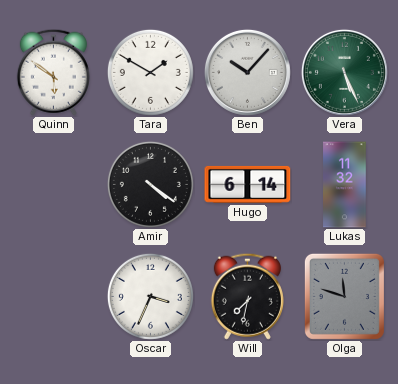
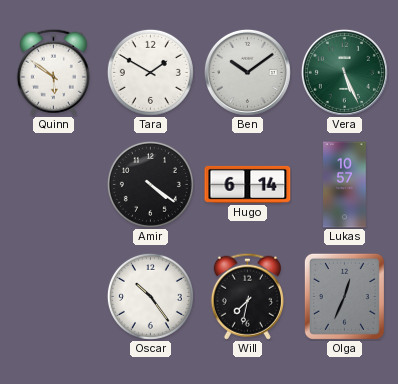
Ben: 10:07 -> 10:09
Lukas: 11:32 -> 10:57
Oscar: 3:34 -> 10:24
Olga: 11:48 -> 12:34
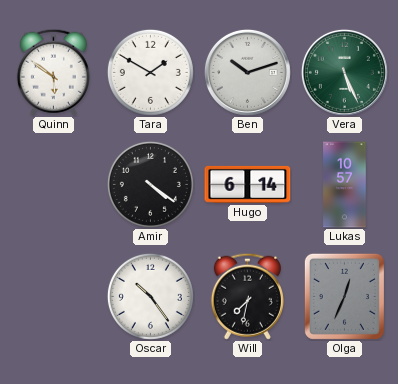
Ben: 10:09 -> 10:12
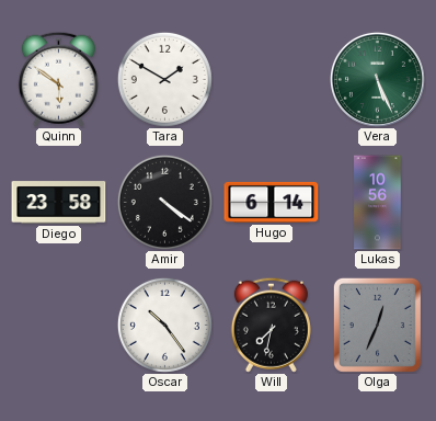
Ben: 10:12 -> none
Diego: none -> 23:58
Lukas: 10:57 -> 10:56
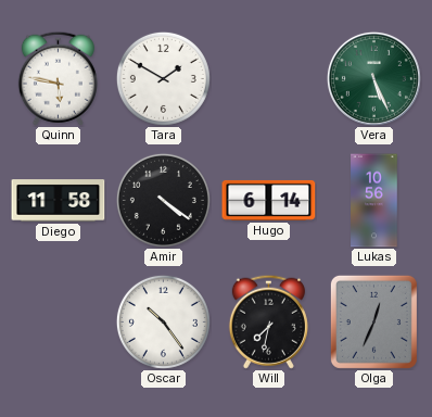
Quinn: 5:51 -> 5:47
Diego: 23:58 -> 11:58
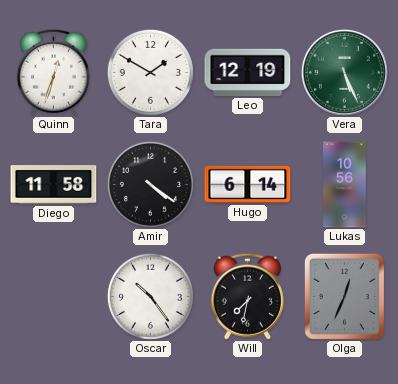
Quinn: 5:47 -> 12:33
Leo: none -> 12:19
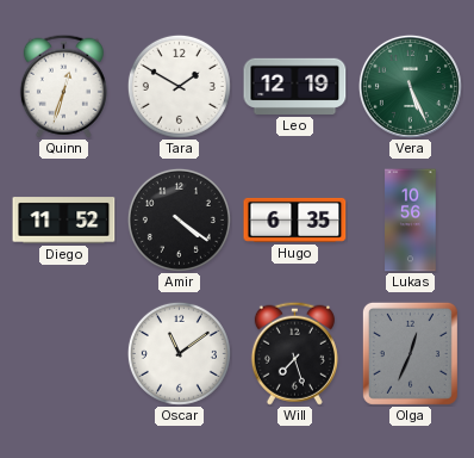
Diego: 11:58 -> 11:52
Hugo: 6:14 -> 6:35
Oscar: 10:24 -> 11:09
Will: 7:32 -> 7:27
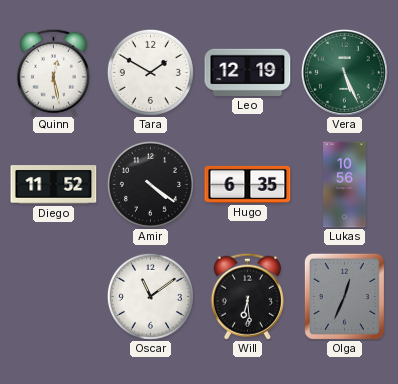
Quinn: 12:33 -> 12:28
Will: 7:27 -> 6:29
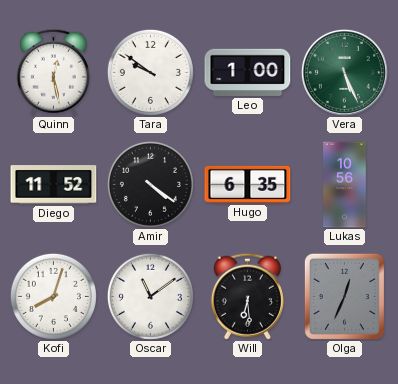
Tara: 1:50 -> 9:51
Leo: 12:19 -> 1:00
Kofi: none -> 8:03
